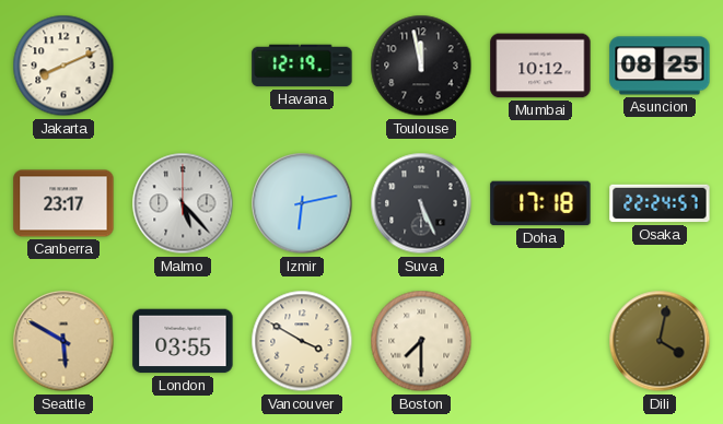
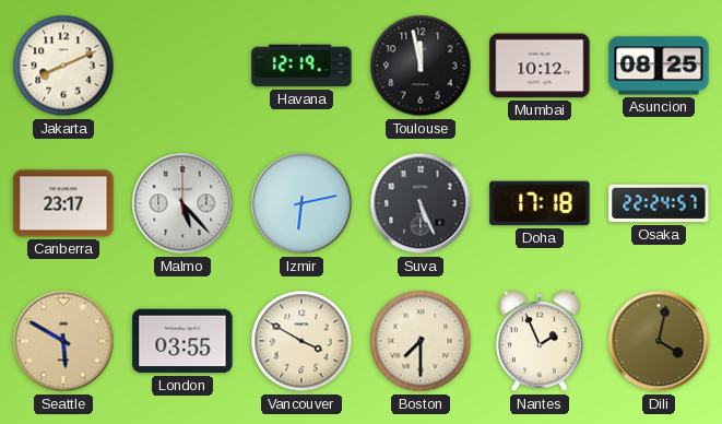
Nantes: none -> 1:56
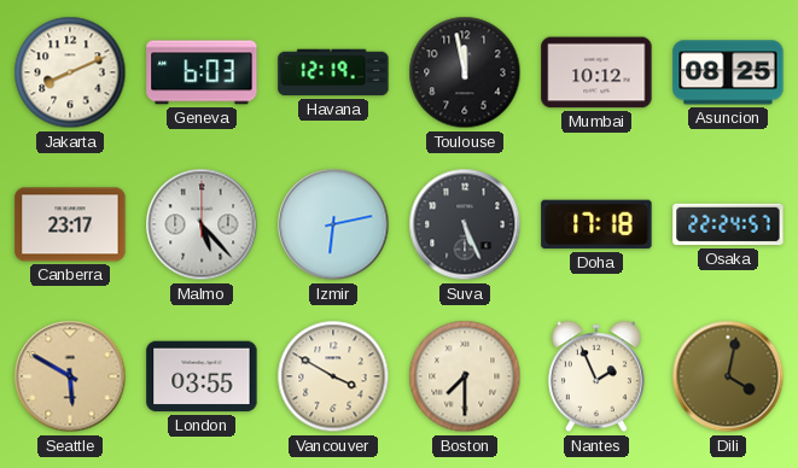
Geneva: none -> 6:03
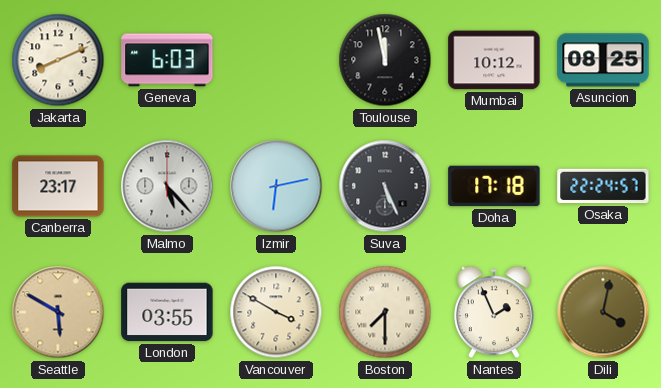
Havana: 12:19 -> none
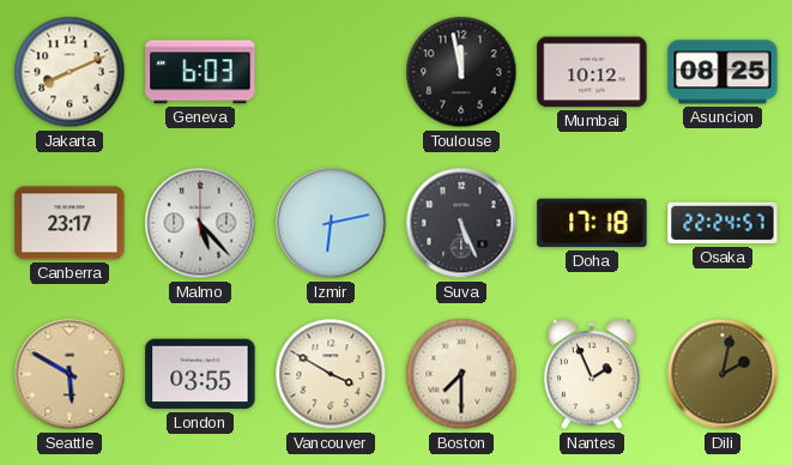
Dili: 4:02 -> 2:02
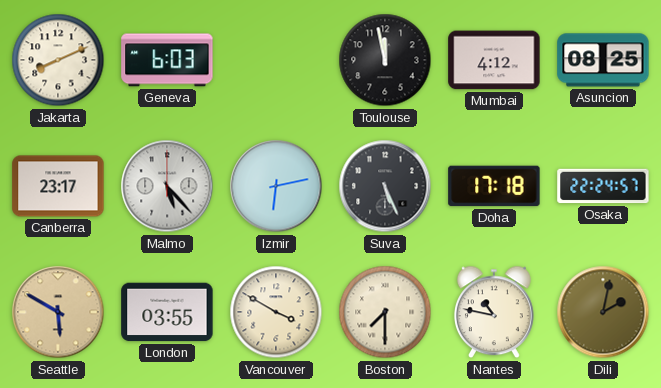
Mumbai: 10:12 -> 4:12
Nantes: 1:56 -> 10:47
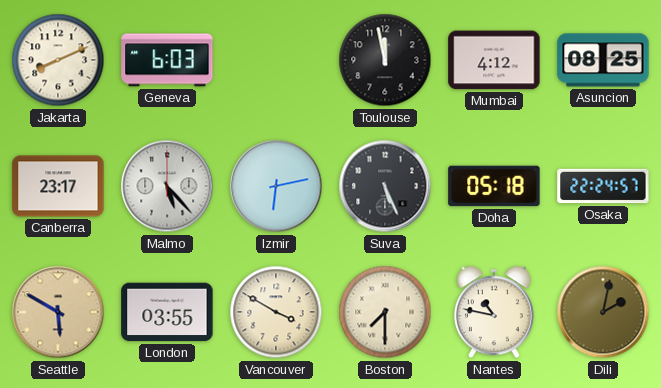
Doha: 17:18 -> 05:18
